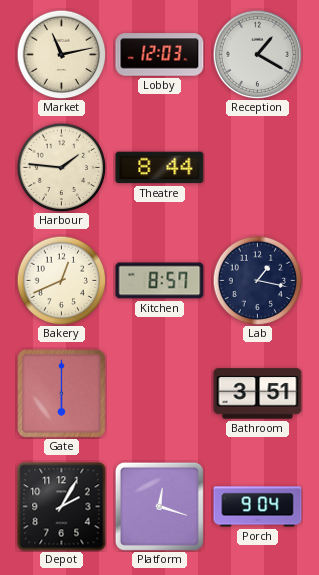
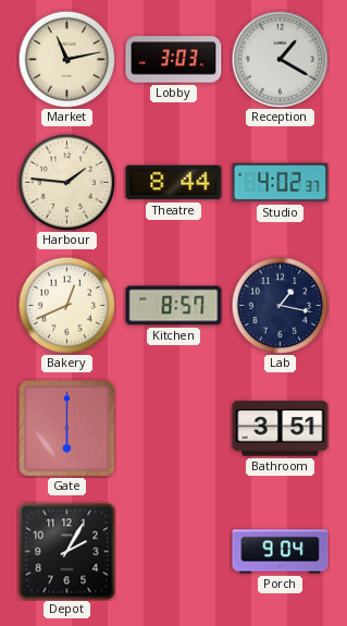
Lobby: 12:03 -> 3:03
Studio: none -> 4:02
Platform: 12:18 -> none
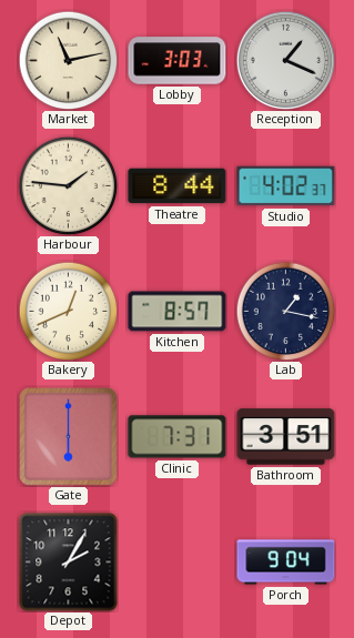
Reception: 1:20 -> 1:19
Clinic: none -> 7:31
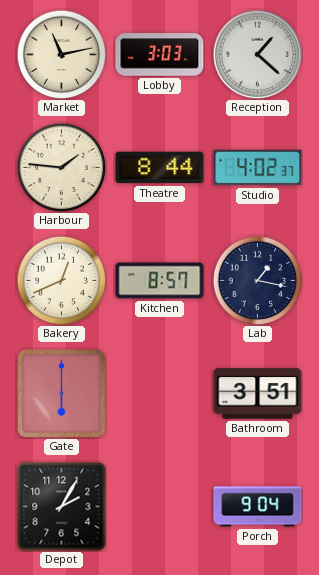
Reception: 1:19 -> 1:22
Clinic: 7:31 -> none
